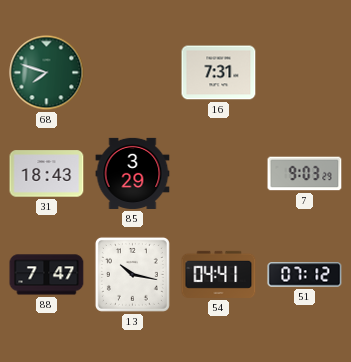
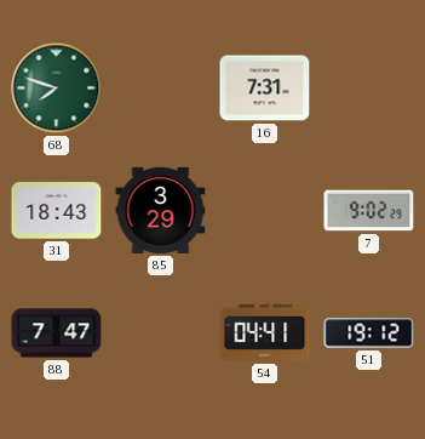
7: 9:03 -> 9:02
13: 10:17 -> none
51: 07:12 -> 19:12
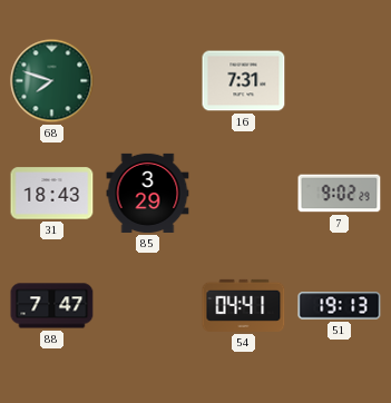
51: 19:12 -> 19:13
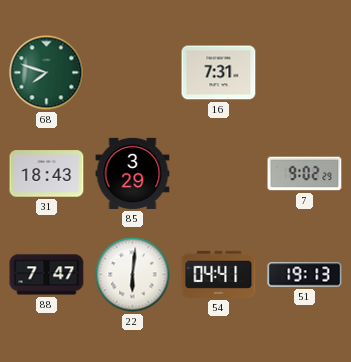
22: none -> 6:01
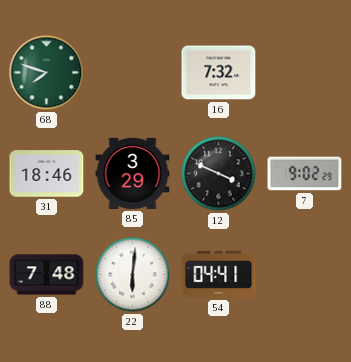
16: 7:31 -> 7:32
31: 18:43 -> 18:46
12: none -> 3:49
88: 7:47 -> 7:48
51: 19:13 -> none
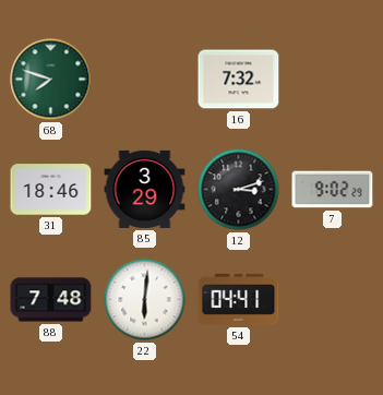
12: 3:49 -> 3:12
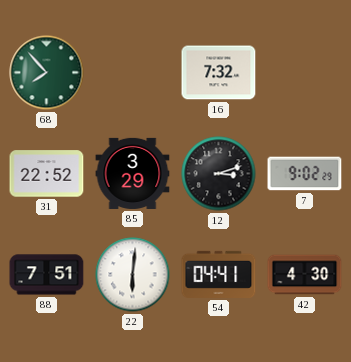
68: 7:48 -> 7:53
31: 18:46 -> 22:52
88: 7:48 -> 7:51
42: none -> 4:30
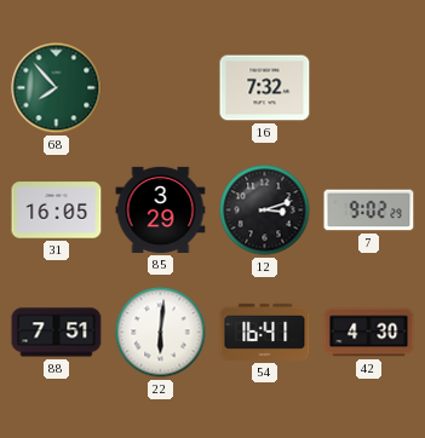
31: 22:52 -> 16:05
54: 04:41 -> 16:41
